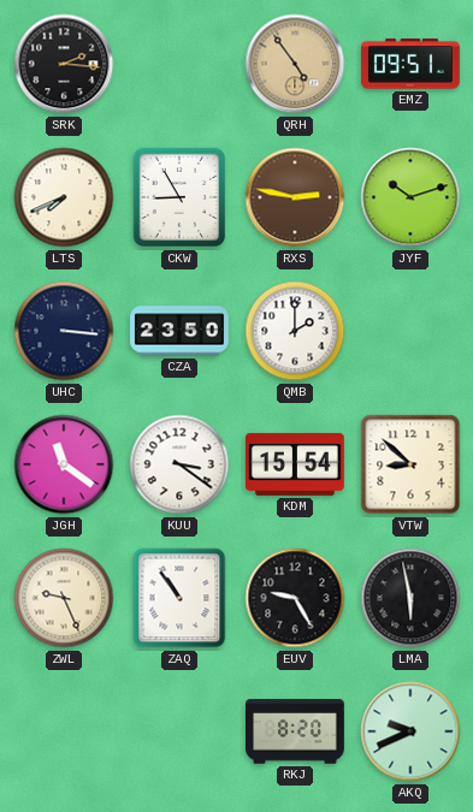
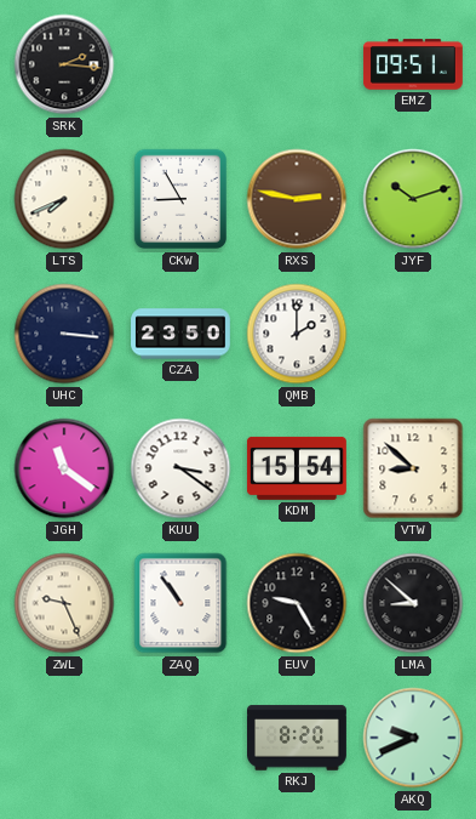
QRH: 4:54 -> none
LMA: 5:58 -> 8:52
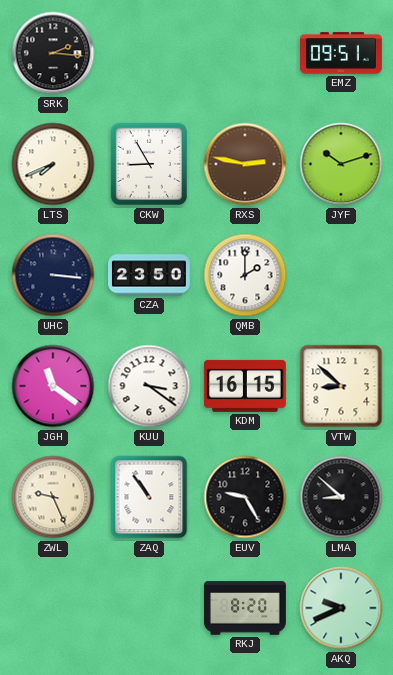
KDM: 15:54 -> 16:15
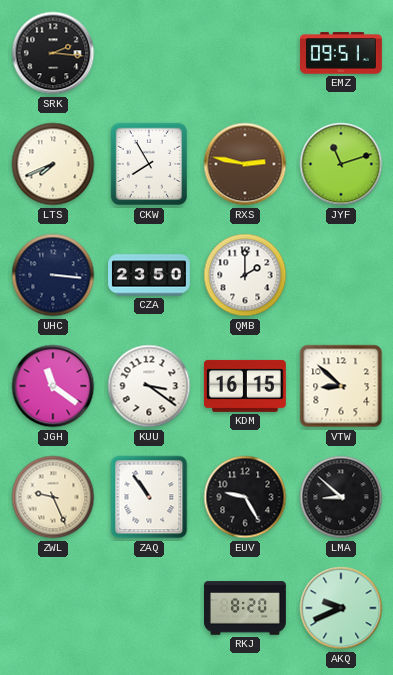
CKW: 8:55 -> 7:55
JYF: 10:12 -> 11:12
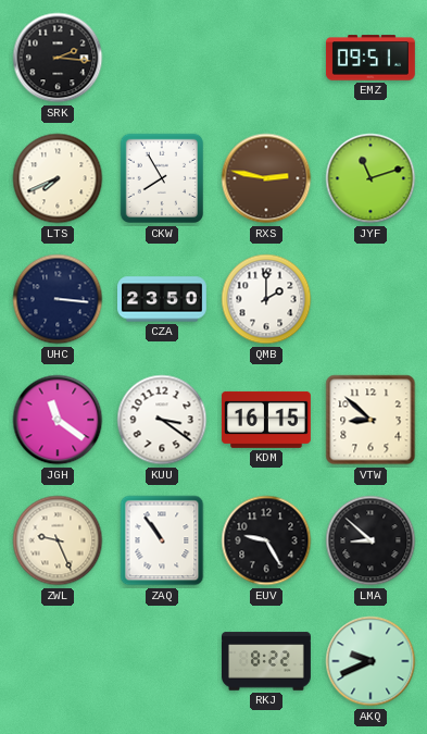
RKJ: 8:20 -> 8:22
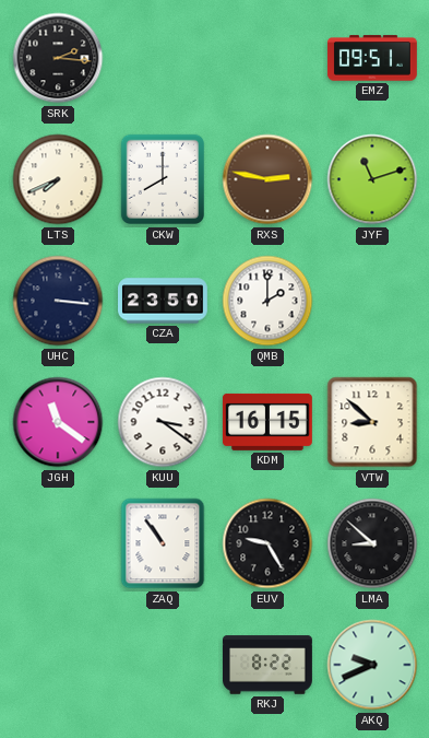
CKW: 7:55 -> 8:00
ZWL: 9:26 -> none
